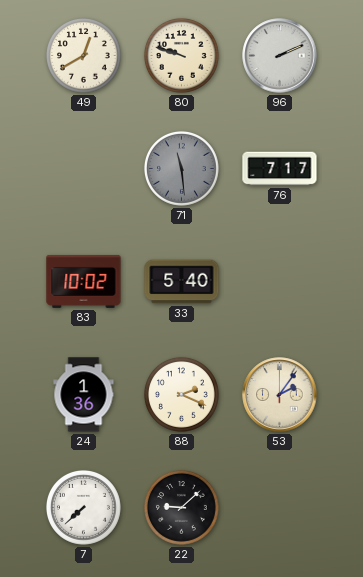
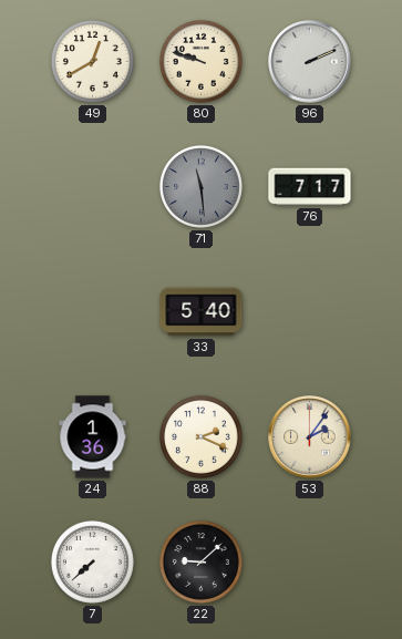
83: 10:02 -> none
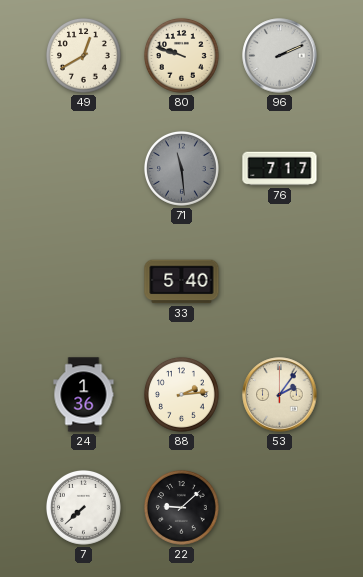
88: 2:19 -> 2:14
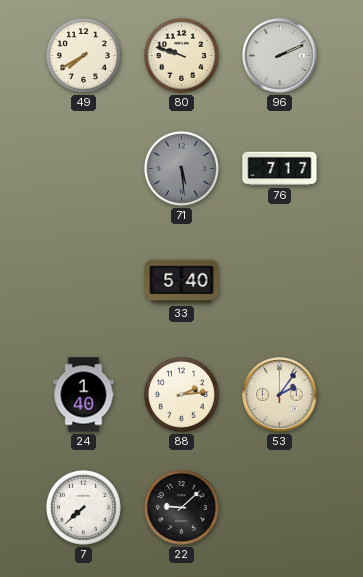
49: 12:40 -> 7:40
71: 11:29 -> 5:29
24: 1:36 -> 1:40
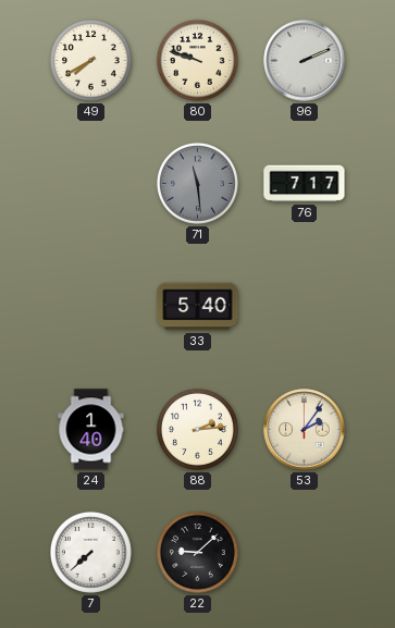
71: 5:29 -> 11:29
